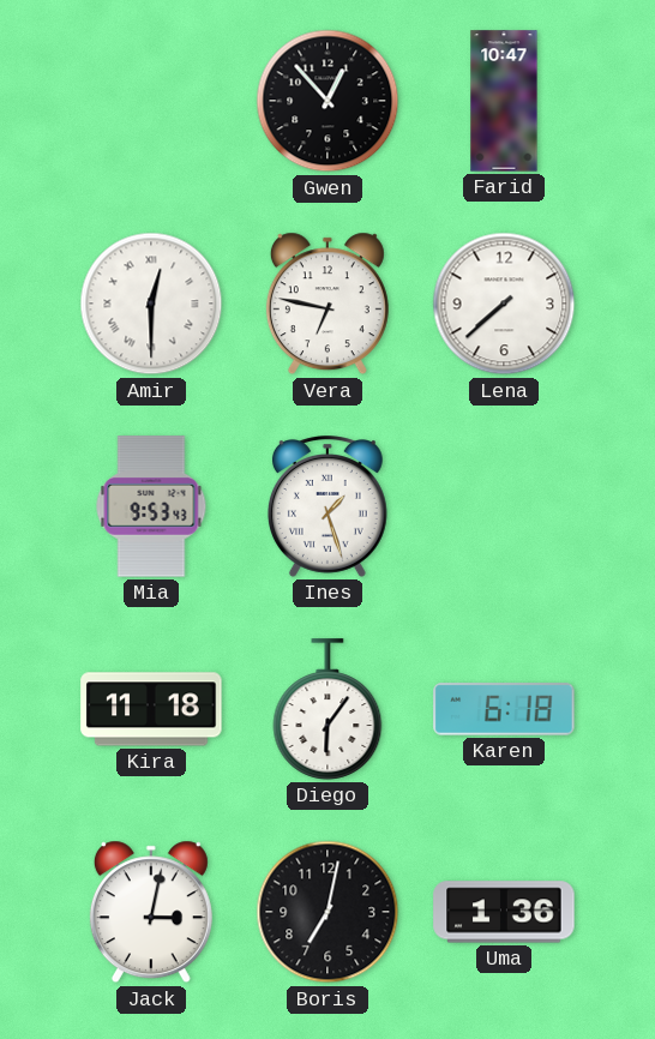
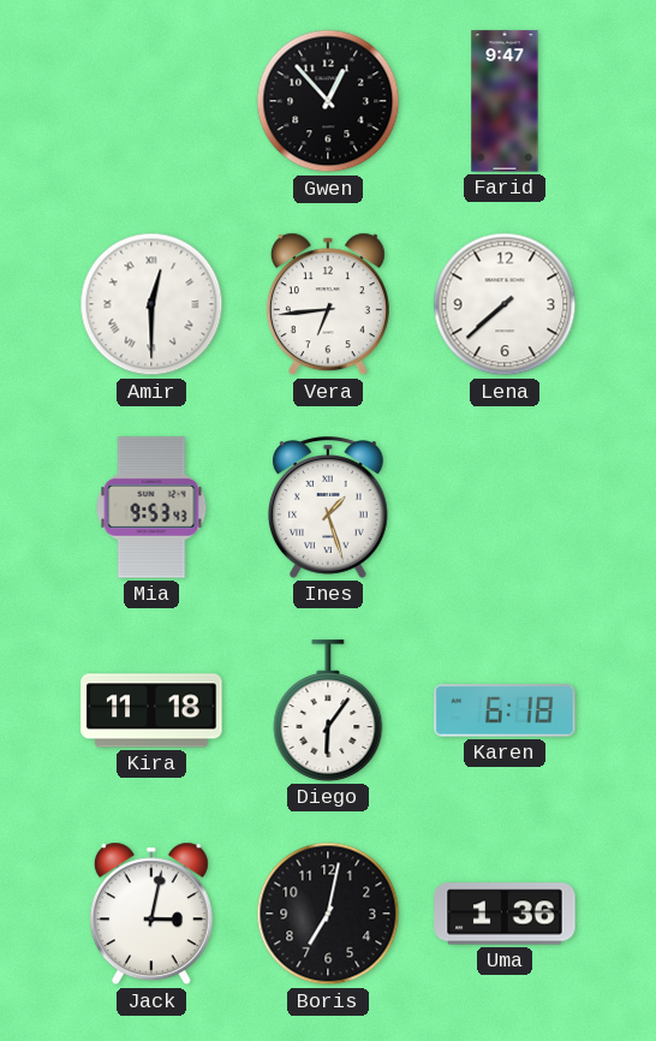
Farid: 10:47 -> 9:47
Vera: 6:47 -> 6:44
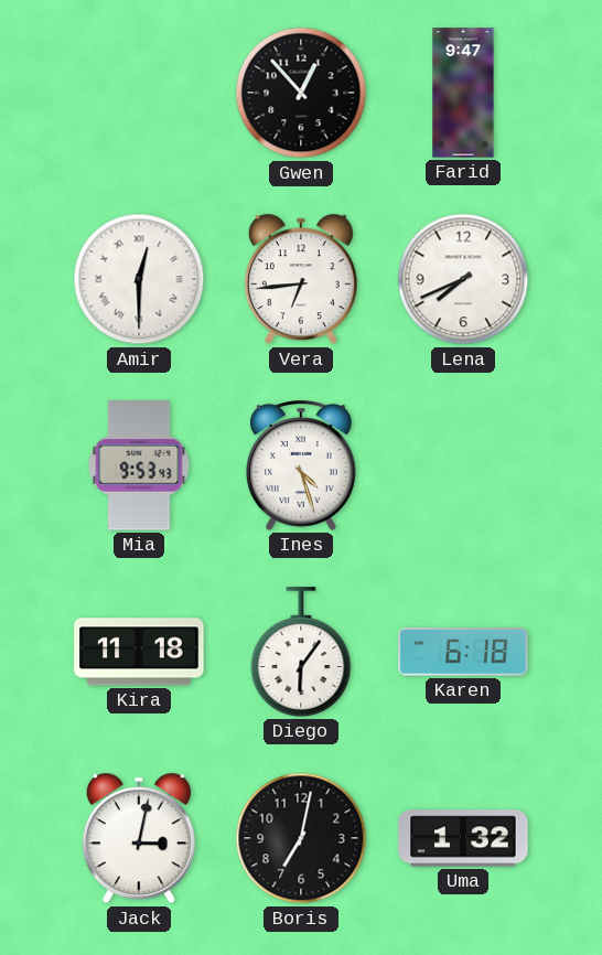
Lena: 7:38 -> 7:41
Ines: 1:27 -> 4:27
Uma: 1:36 -> 1:32
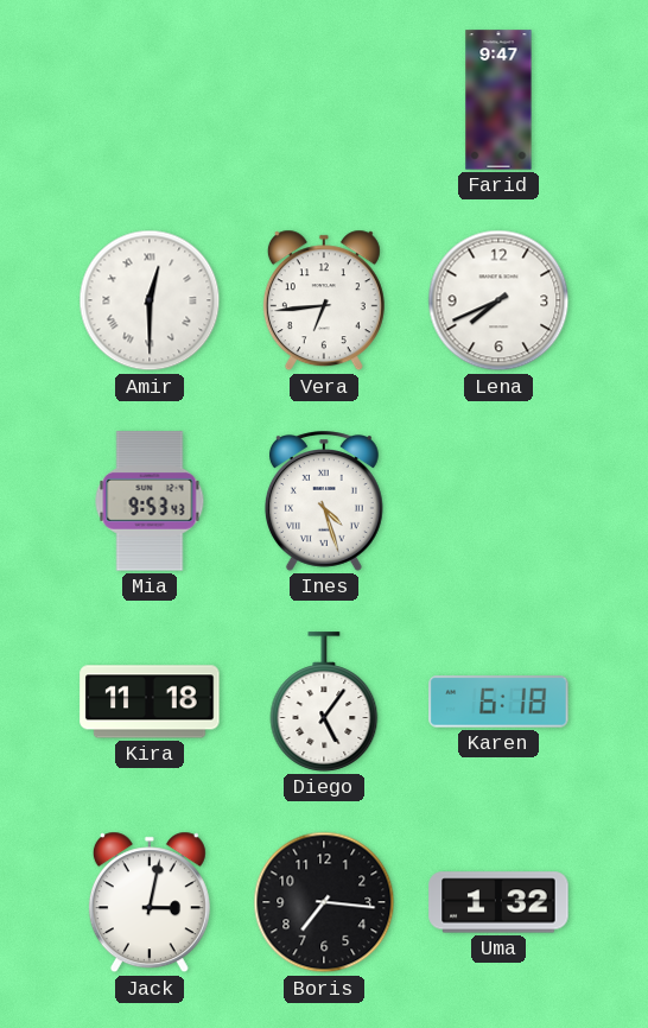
Gwen: 12:53 -> none
Diego: 6:06 -> 5:06
Boris: 7:02 -> 7:16
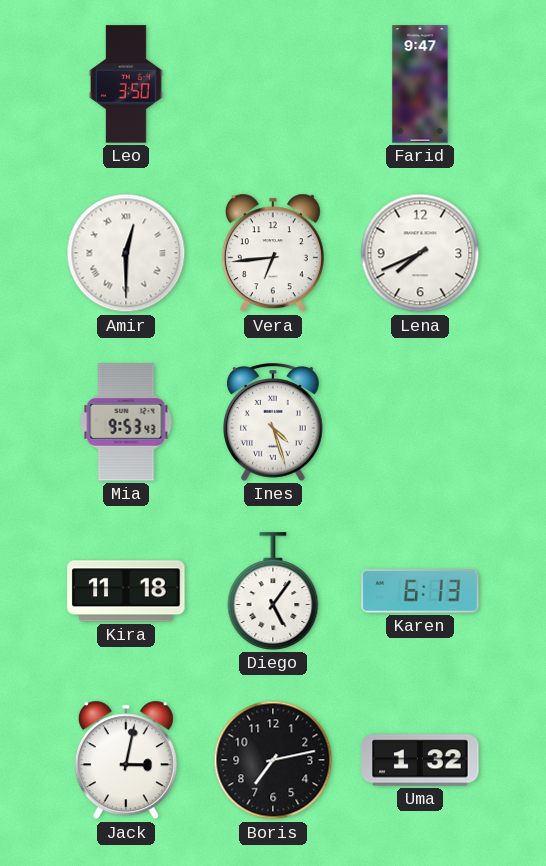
Leo: none -> 3:50
Karen: 6:18 -> 6:13
Boris: 7:16 -> 7:13
